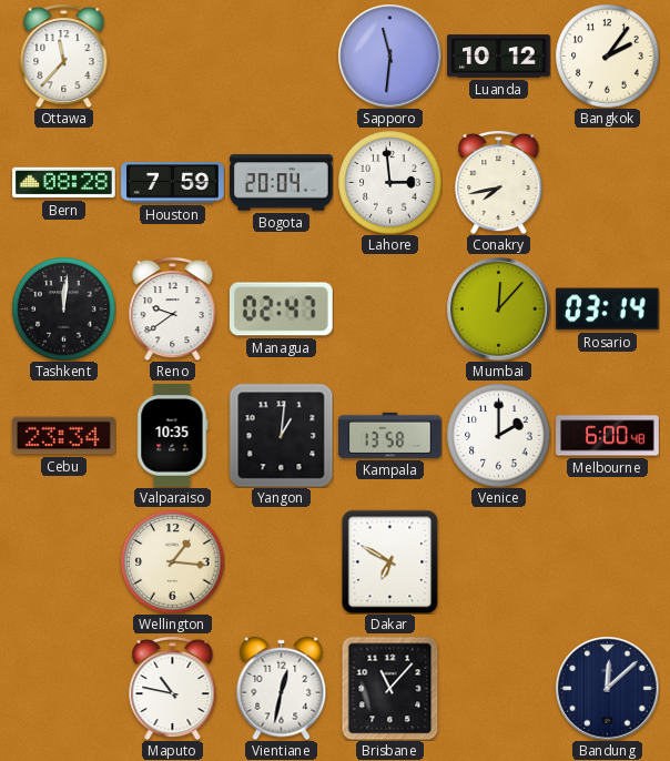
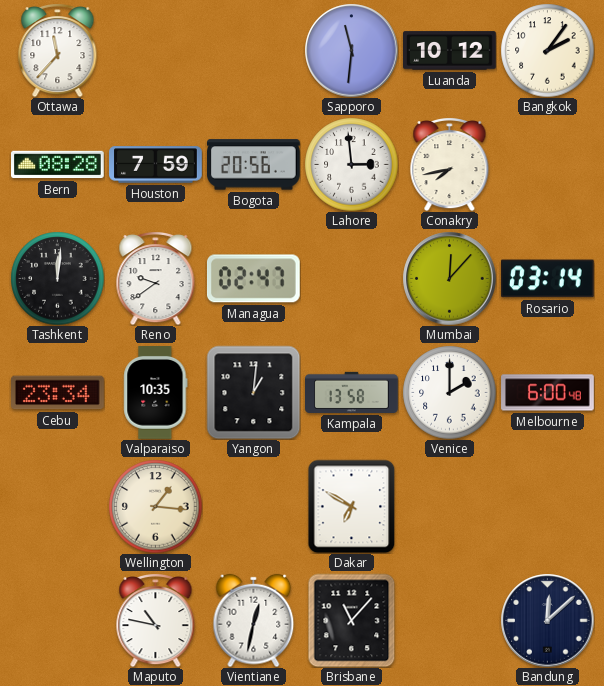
Bogota: 20:04 -> 20:56
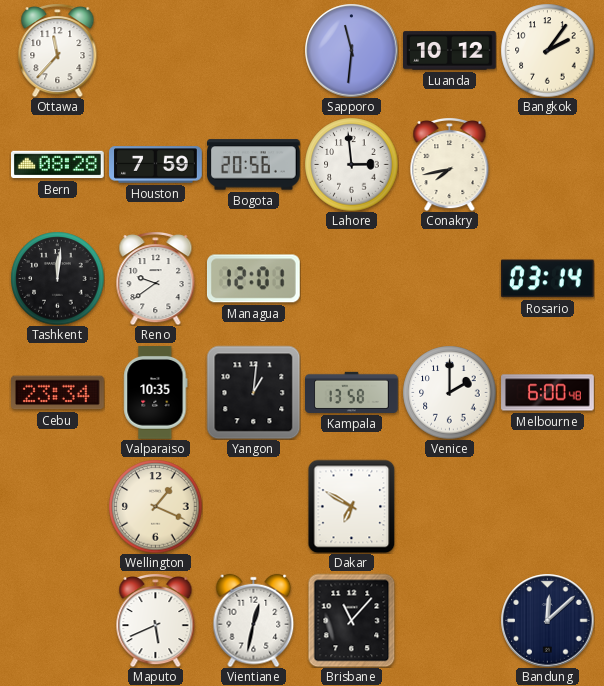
Managua: 02:47 -> 12:01
Mumbai: 12:07 -> none
Wellington: 1:16 -> 1:19
Maputo: 10:47 -> 5:41
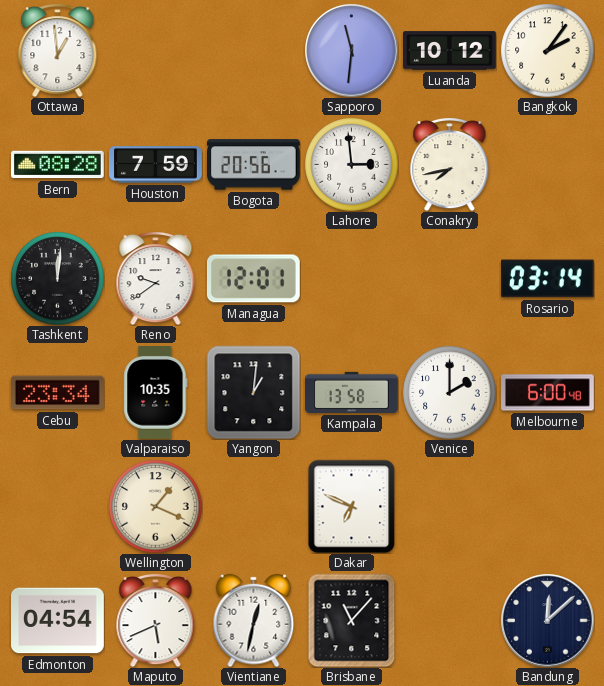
Ottawa: 11:37 -> 12:59
Dakar: 6:50 -> 6:49
Edmonton: none -> 04:54
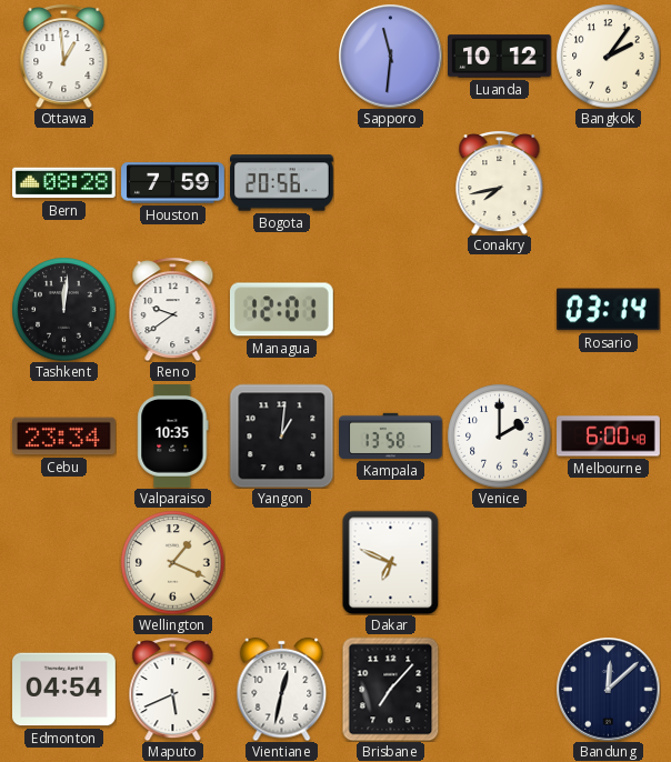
Lahore: 2:59 -> none
Brisbane: 11:07 -> 7:07
